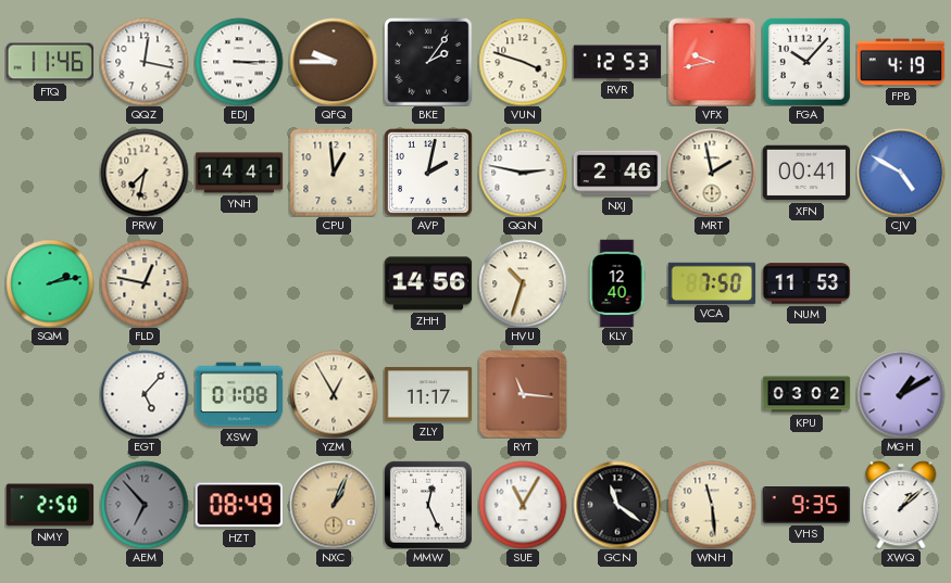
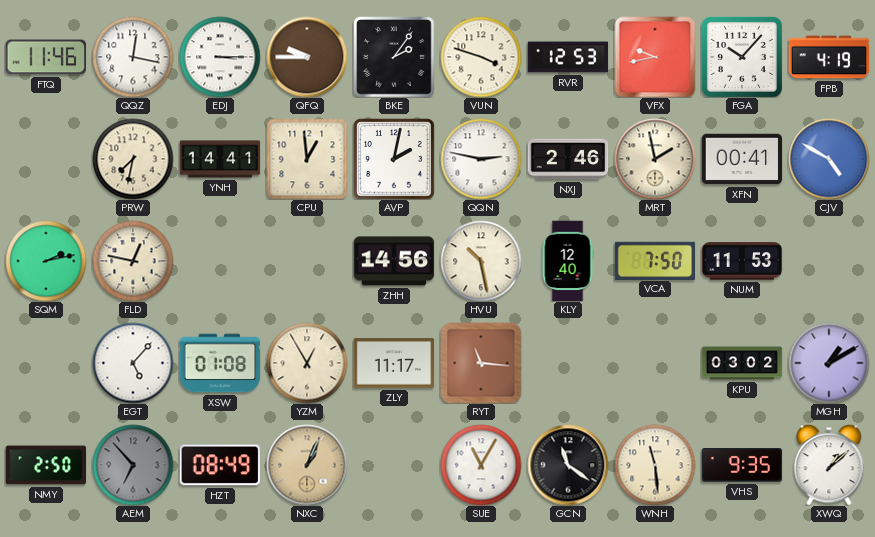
HVU: 10:33 -> 10:28
MMW: 12:26 -> none
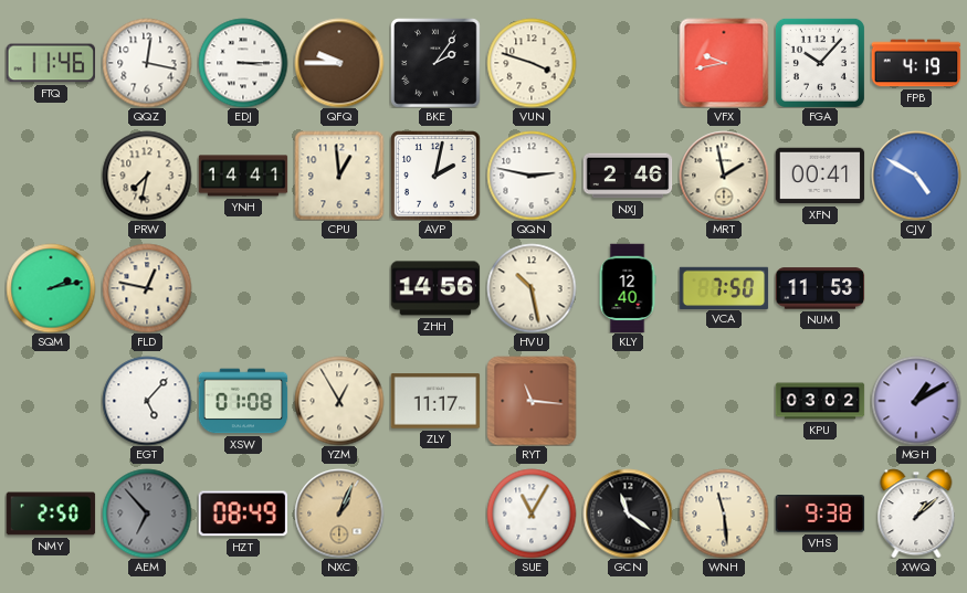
RVR: 12:53 -> none
VHS: 9:35 -> 9:38
